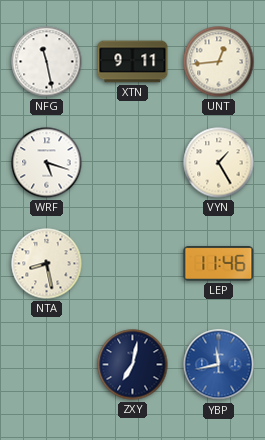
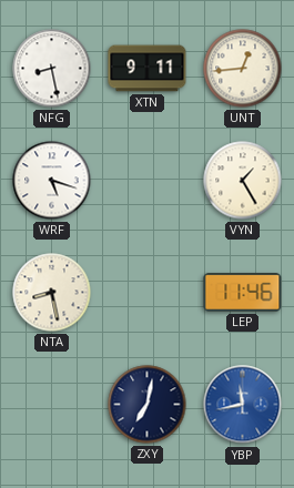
NFG: 11:28 -> 8:28
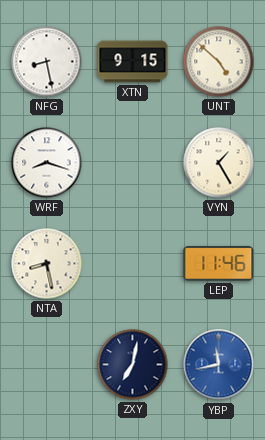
XTN: 9:11 -> 9:15
UNT: 12:44 -> 4:52
WRF: 5:18 -> 8:18
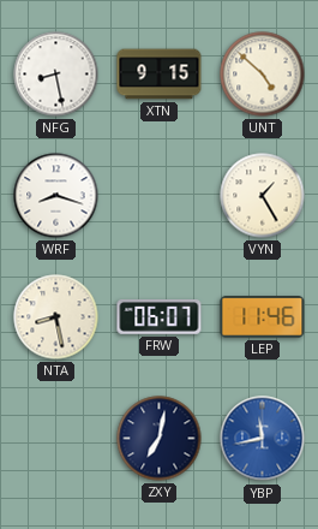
FRW: none -> 06:07
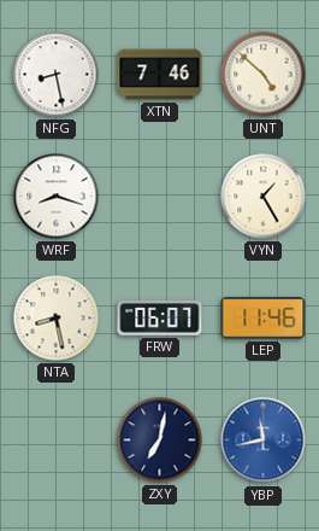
XTN: 9:15 -> 7:46
